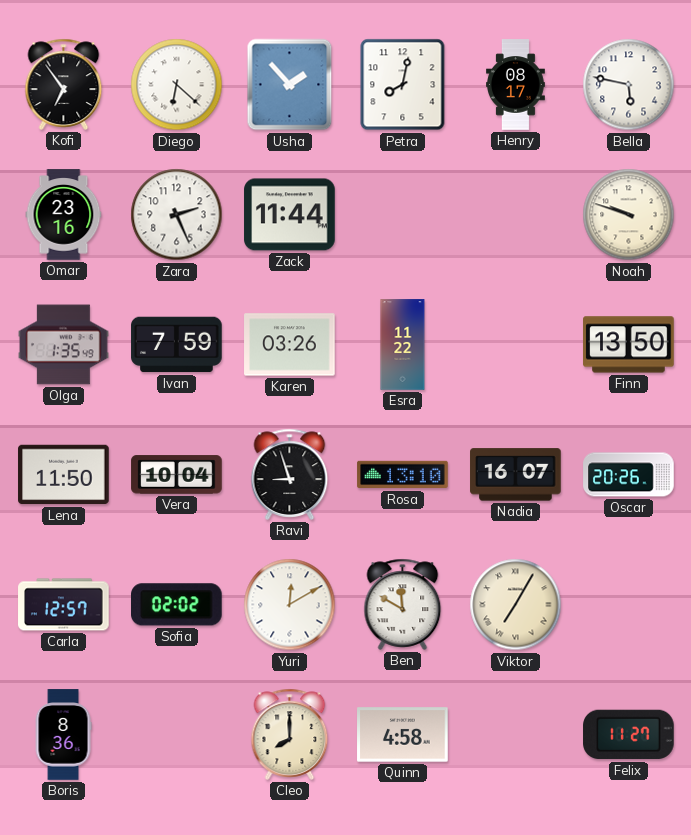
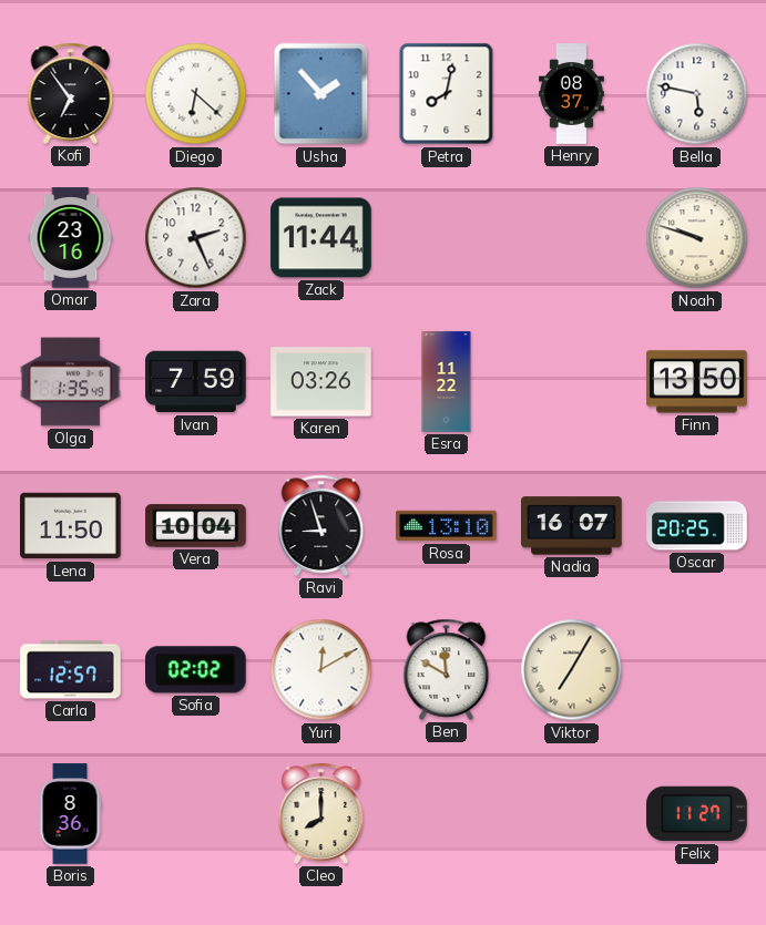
Henry: 08:17 -> 08:37
Oscar: 20:26 -> 20:25
Quinn: 4:58 -> none
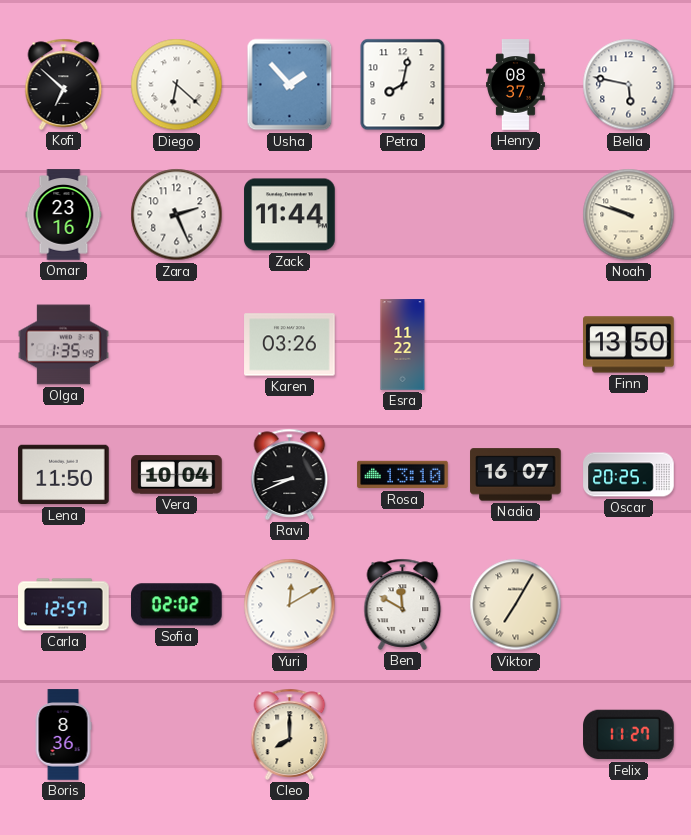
Kofi: 6:54 -> 6:52
Ivan: 7:59 -> none
Ravi: 8:57 -> 8:41
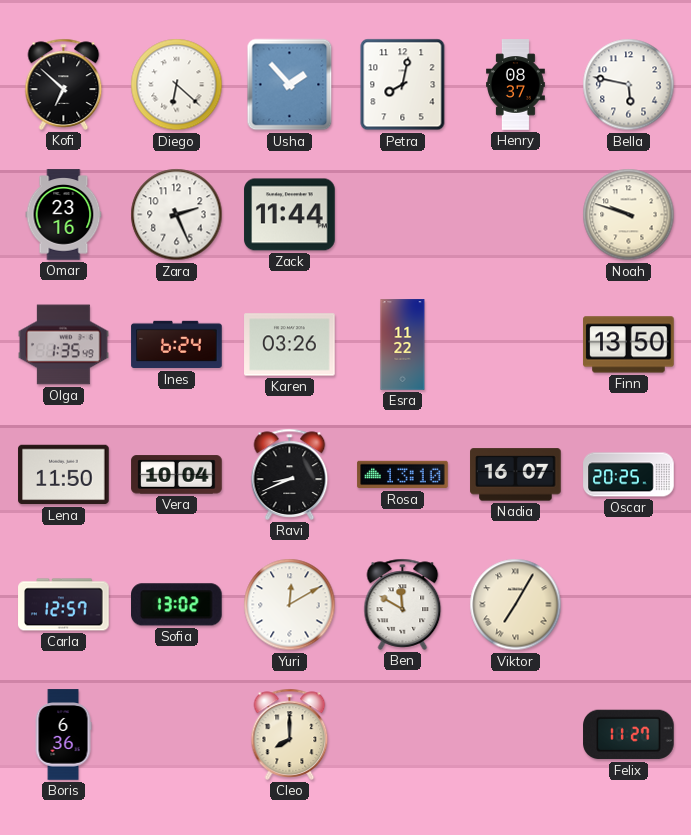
Ines: none -> 6:24
Sofia: 02:02 -> 13:02
Boris: 8:36 -> 6:36
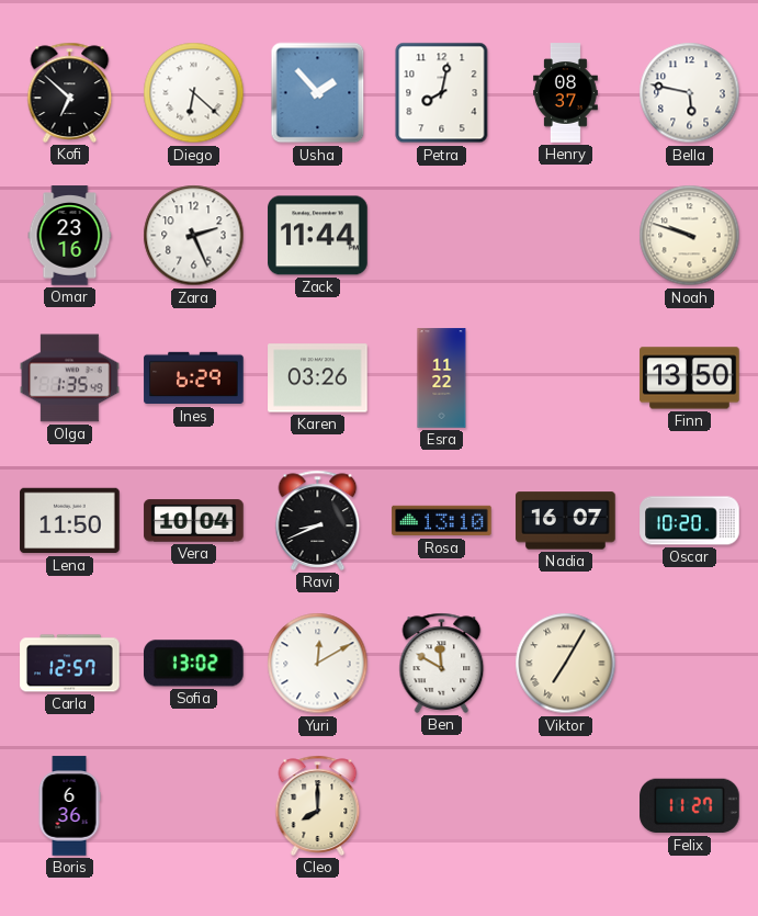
Ines: 6:24 -> 6:29
Oscar: 20:25 -> 10:20
